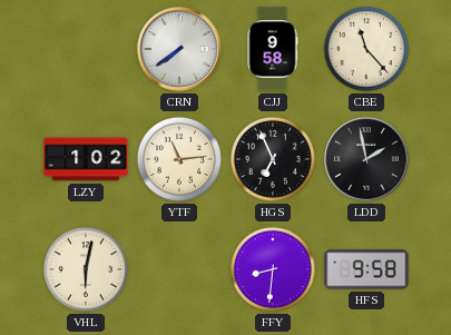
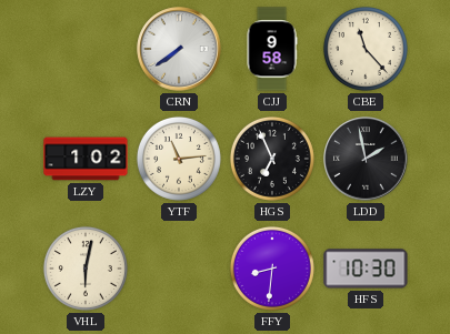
HFS: 9:58 -> 10:30
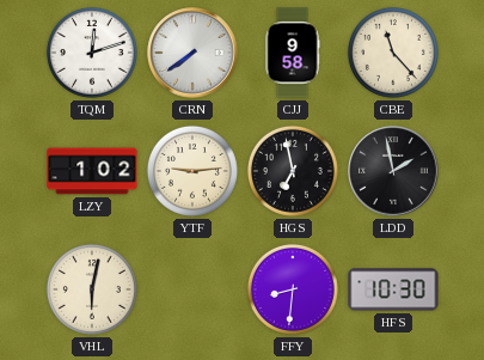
TQM: none -> 12:12
YTF: 11:14 -> 9:14
HGS: 6:56 -> 6:58
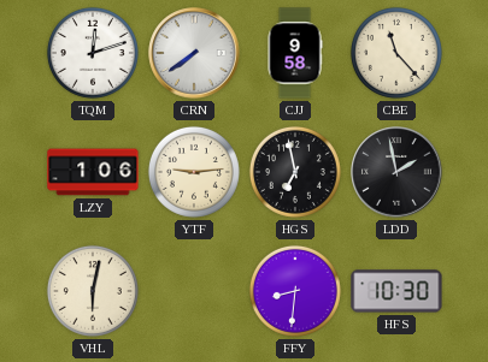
LZY: 1:02 -> 1:06
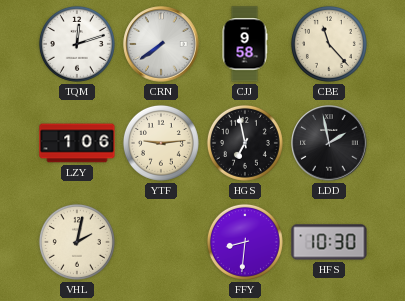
VHL: 6:02 -> 2:02
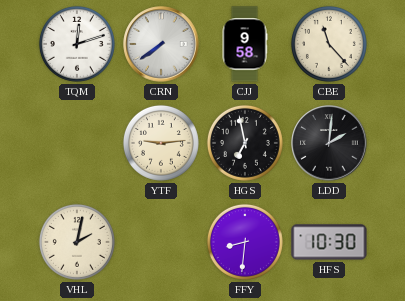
LZY: 1:06 -> none
LDD: 1:58 -> 2:01
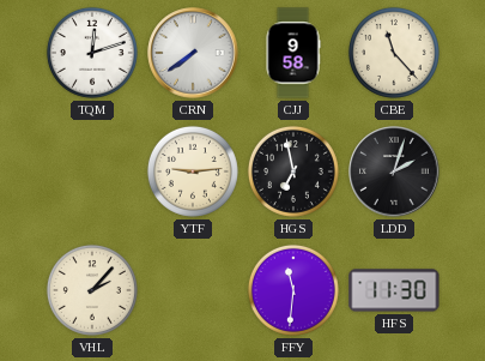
LDD: 2:01 -> 2:03
VHL: 2:02 -> 2:07
FFY: 8:31 -> 11:31
HFS: 10:30 -> 11:30
